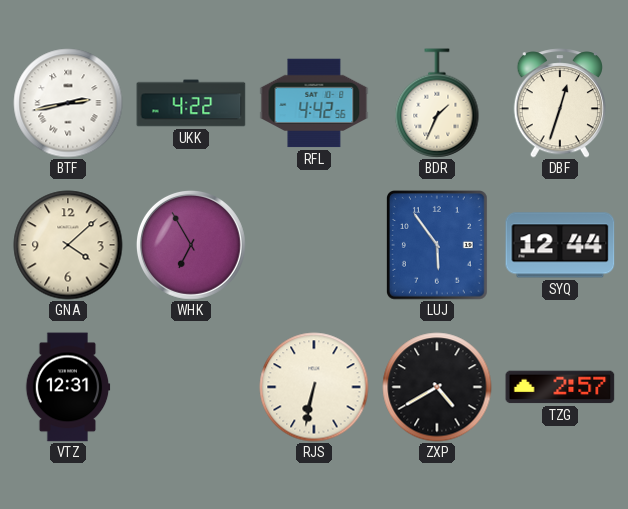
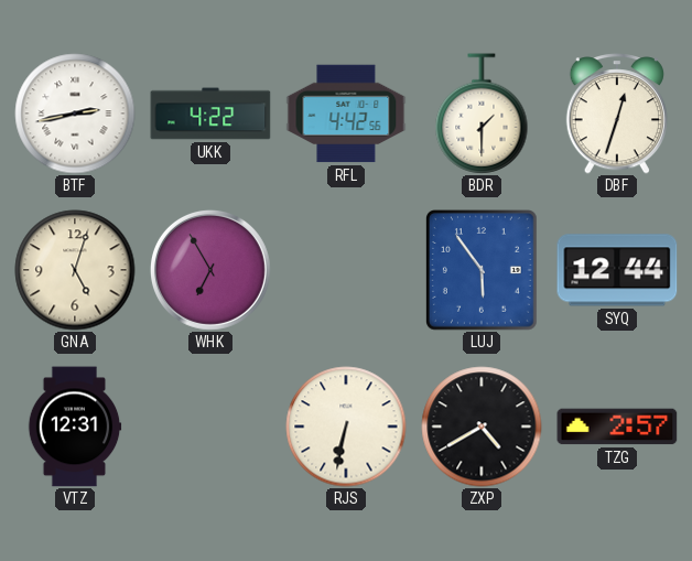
BDR: 1:34 -> 1:30
GNA: 4:08 -> 5:03
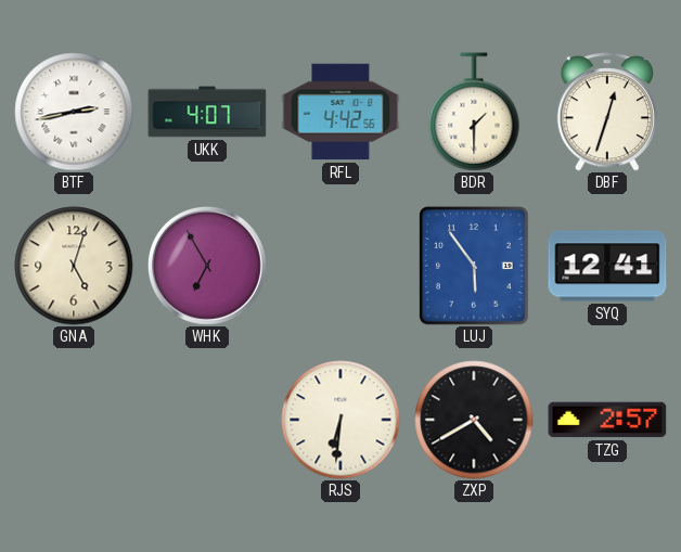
UKK: 4:22 -> 4:07
SYQ: 12:44 -> 12:41
VTZ: 12:31 -> none
RJS: 6:32 -> 6:31
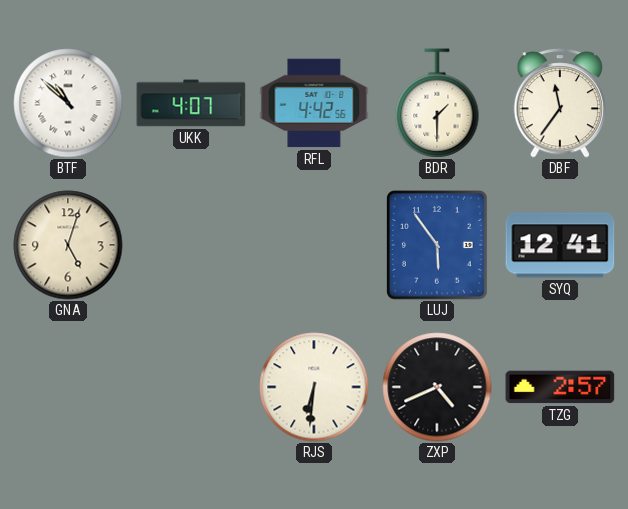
BTF: 2:43 -> 10:52
DBF: 12:33 -> 11:36
WHK: 6:55 -> none
ZXP: 4:40 -> 4:41
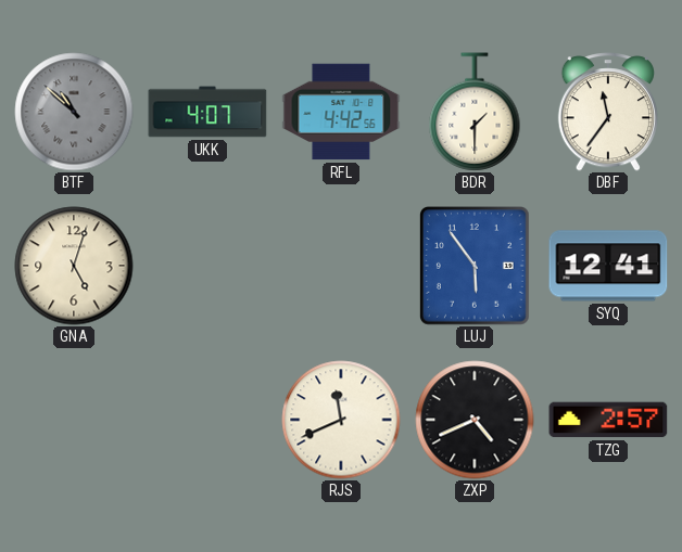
BTF dial: white -> grey
RJS: 6:31 -> 11:41
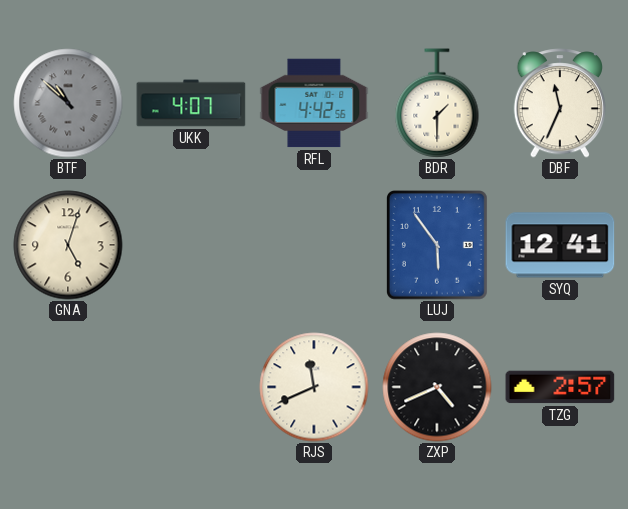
DBF: 11:36 -> 11:34
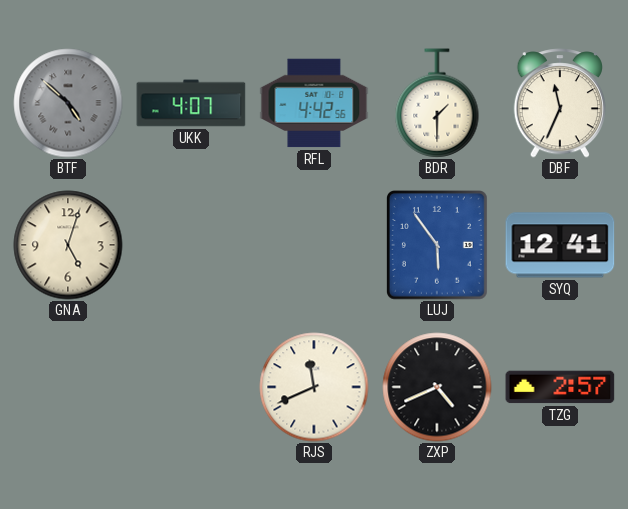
BTF: 10:52 -> 4:52
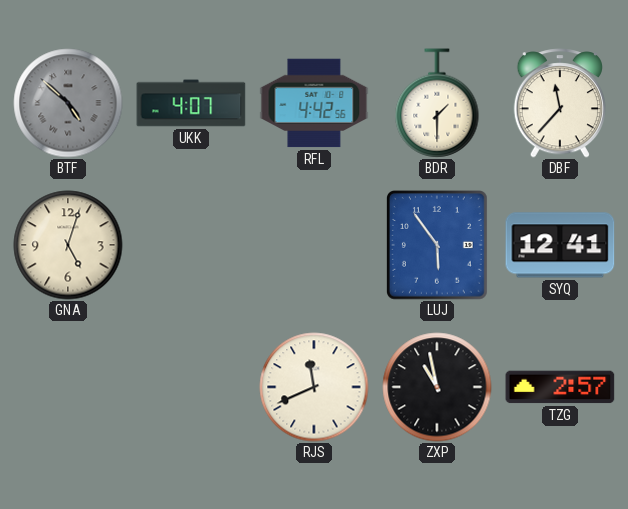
DBF: 11:34 -> 11:37
ZXP: 4:41 -> 10:58
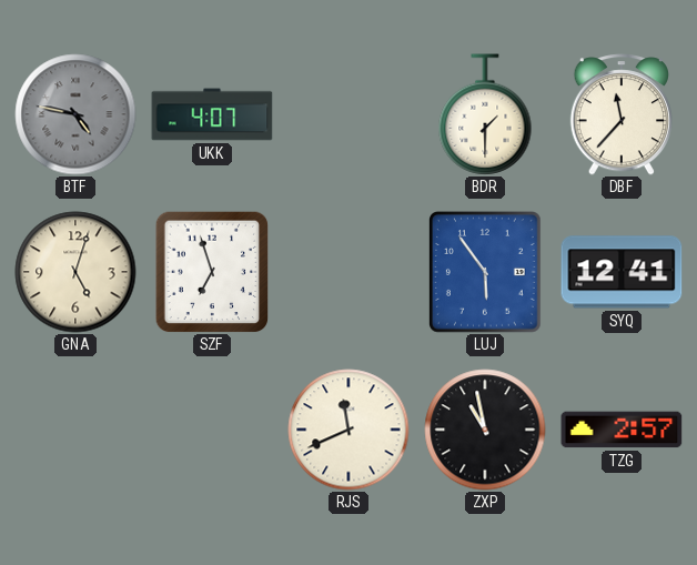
BTF: 4:52 -> 4:47
RFL: 4:42 -> none
SZF: none -> 6:57
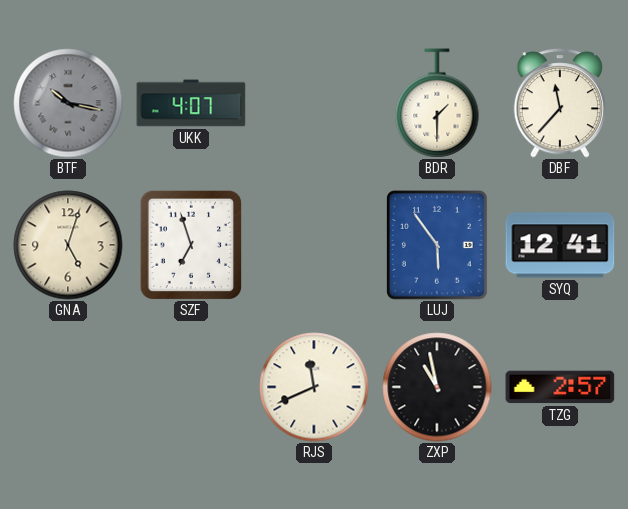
BTF: 4:47 -> 10:17
